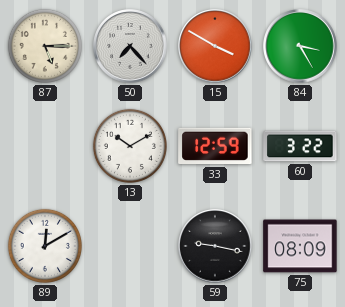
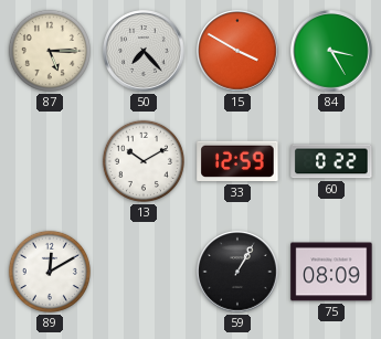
60: 3:22 -> 0:22
59: 9:17 -> 1:05
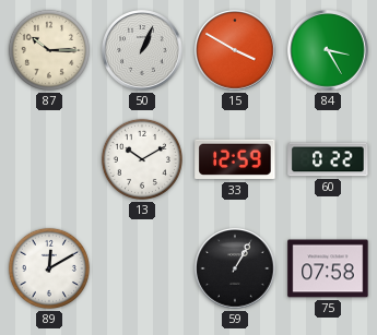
87: 5:15 -> 10:15
50: 7:23 -> 1:04
75: 08:09 -> 07:58
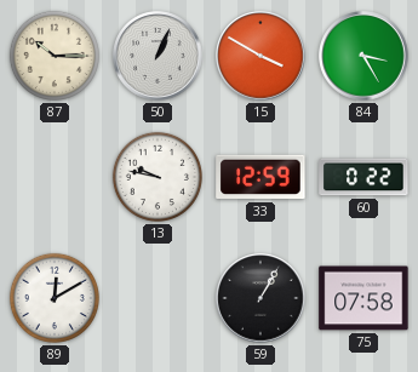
13: 10:10 -> 9:47
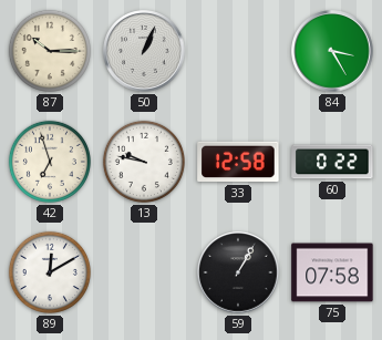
15: 3:50 -> none
42: none -> 6:57
33: 12:59 -> 12:58
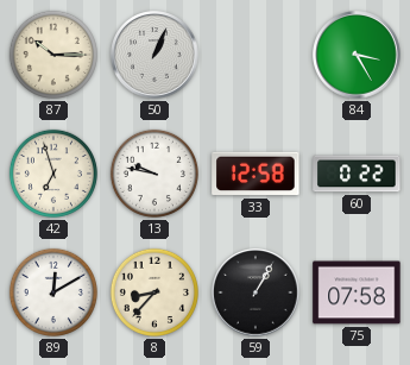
8: none -> 8:37
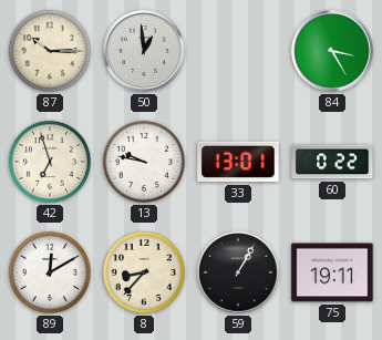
50: 1:04 -> 12:59
33: 12:58 -> 13:01
75: 07:58 -> 19:11
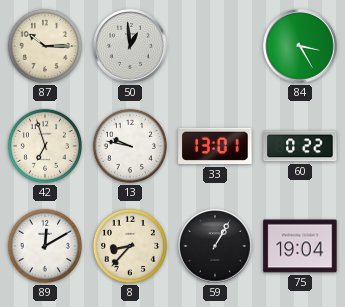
75: 19:11 -> 19:04
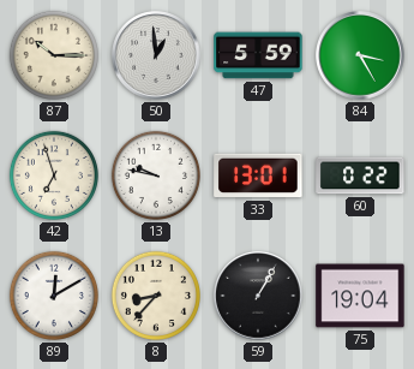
47: none -> 5:59
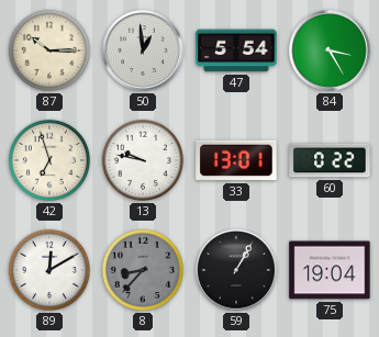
47: 5:59 -> 5:54
8 dial: cream -> grey
